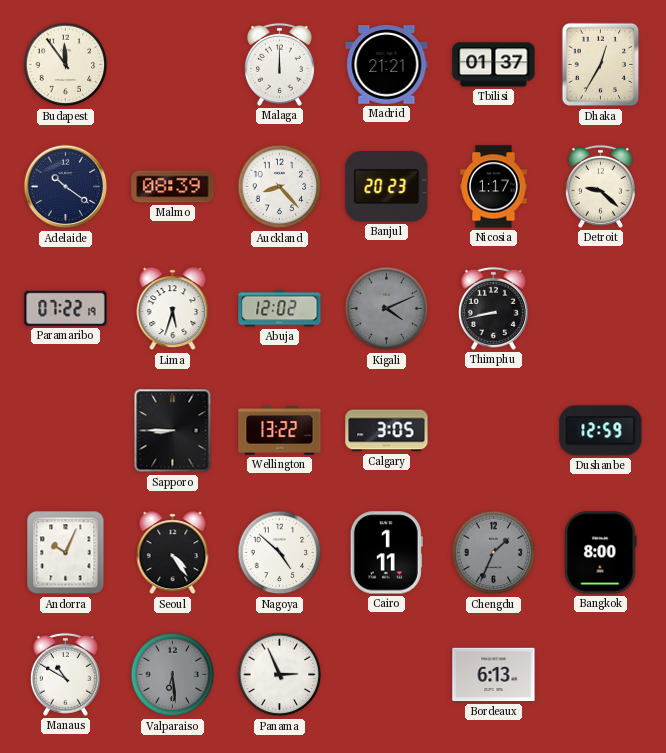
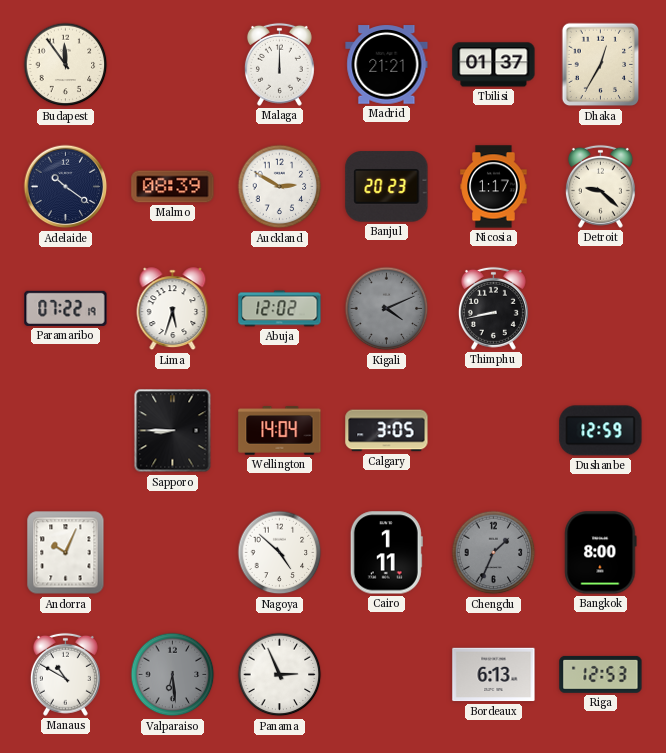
Auckland: 8:23 -> 2:50
Wellington: 13:22 -> 14:04
Seoul: 4:24 -> none
Riga: none -> 12:53
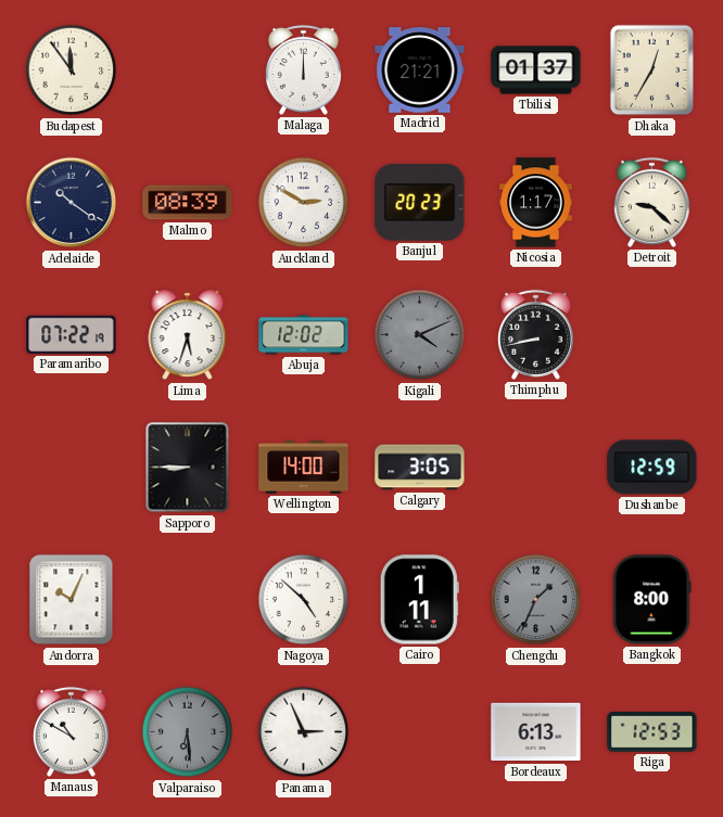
Wellington: 14:04 -> 14:00
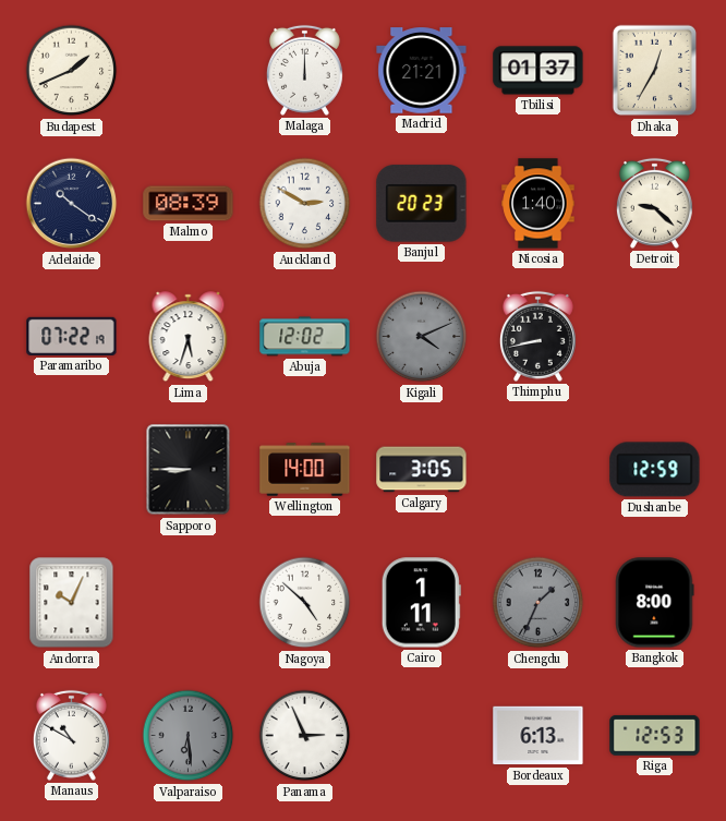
Budapest: 11:54 -> 1:41
Nicosia: 1:17 -> 1:40
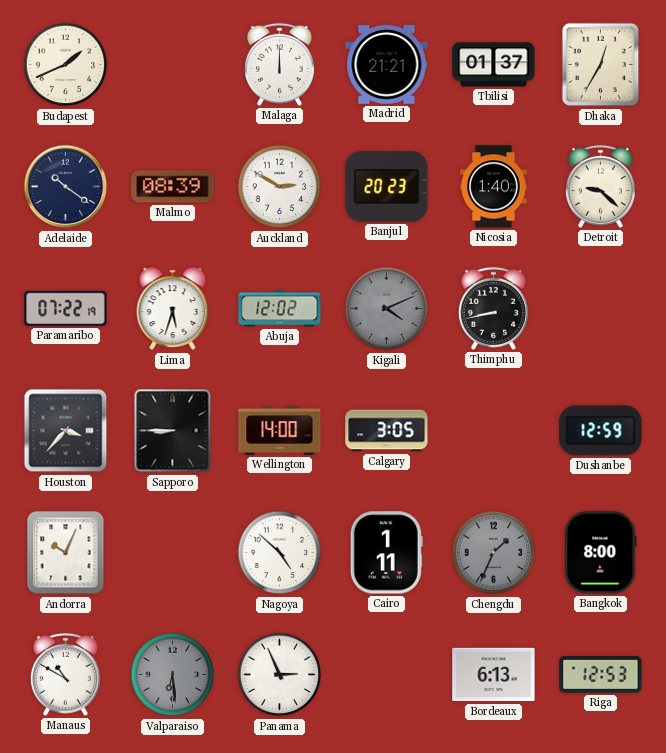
Houston: none -> 3:37
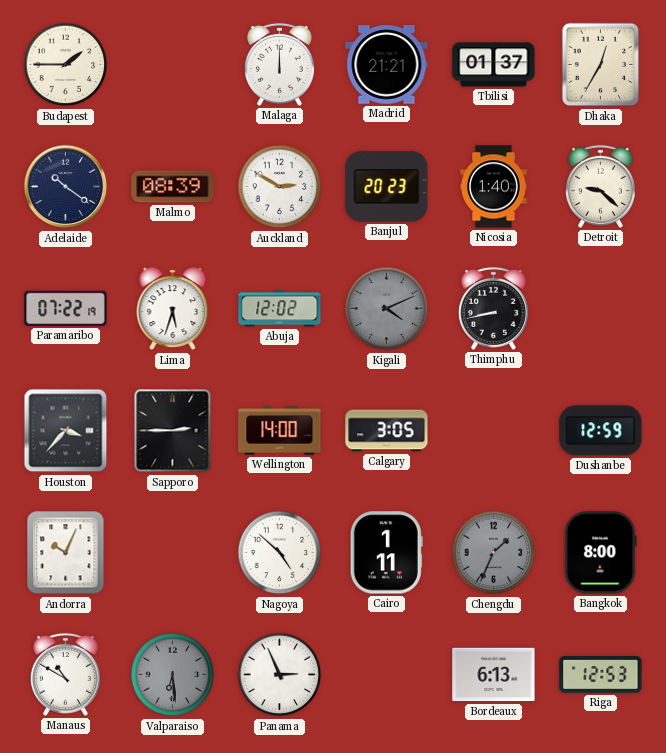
Budapest: 1:41 -> 1:45
Sapporo: 8:45 -> 2:45
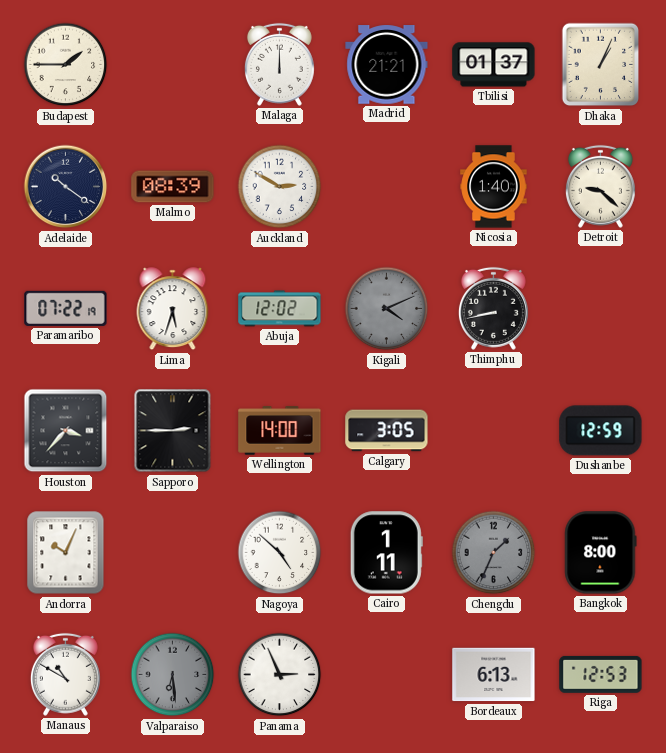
Dhaka: 12:35 -> 1:04
Banjul: 20:23 -> none
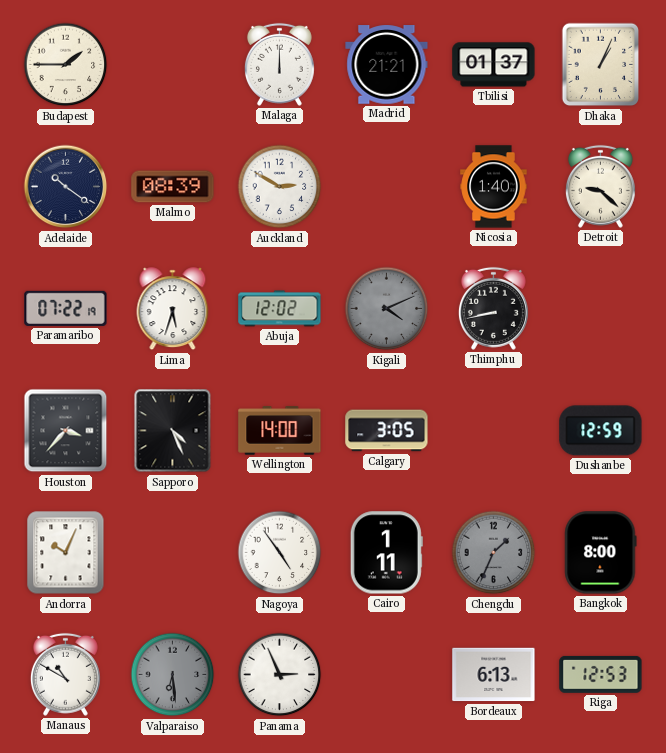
Sapporo: 2:45 -> 4:26
Nagoya: 4:52 -> 4:54
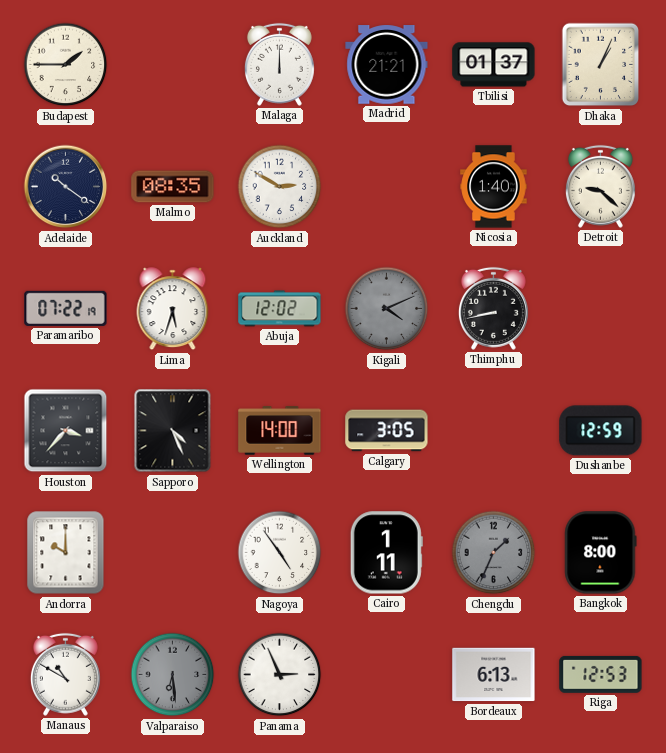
Malmo: 08:39 -> 08:35
Andorra: 10:04 -> 10:00
